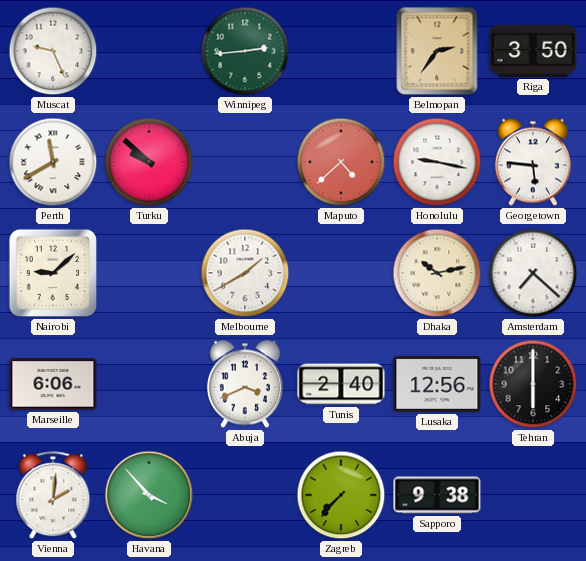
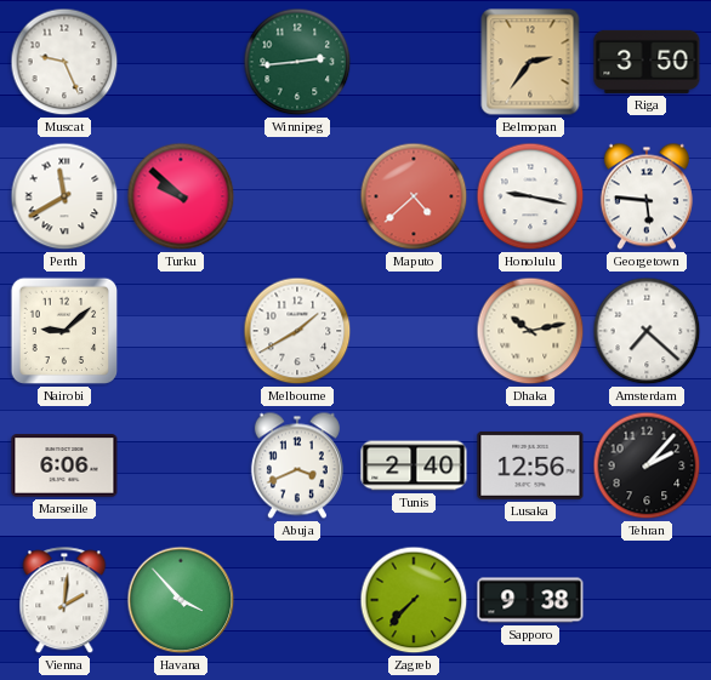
Tehran: 6:00 -> 2:07
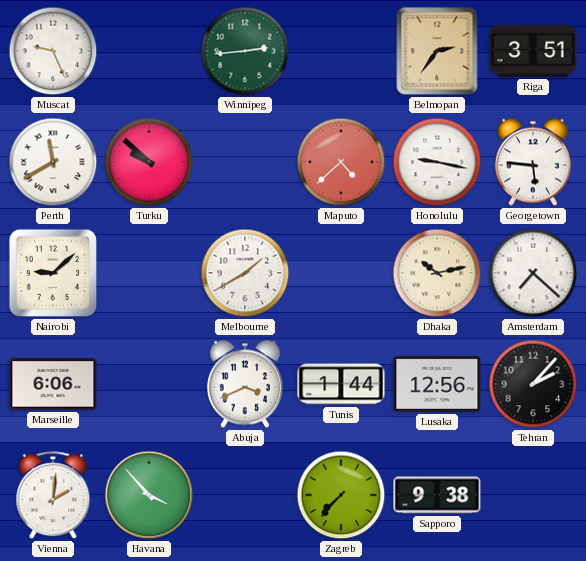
Riga: 3:50 -> 3:51
Tunis: 2:40 -> 1:44
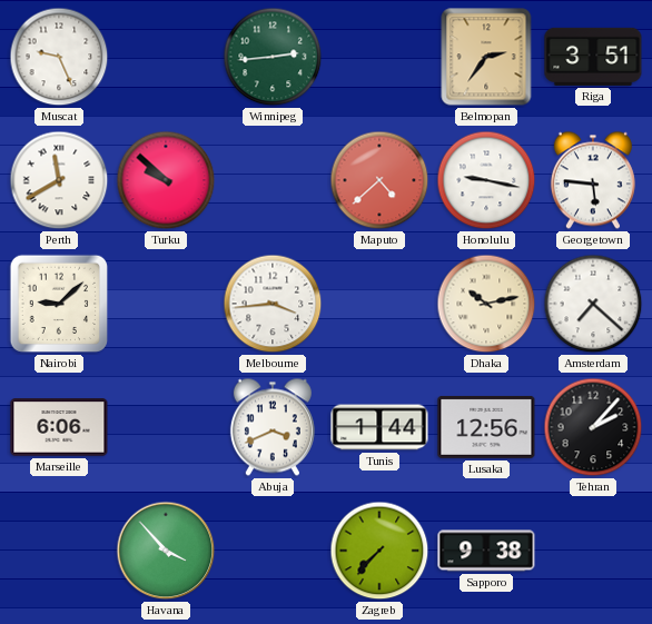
Melbourne: 1:40 -> 3:44
Vienna: 2:01 -> none
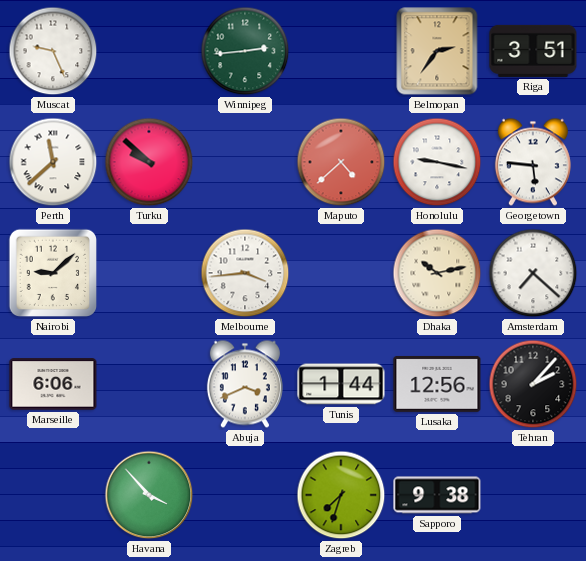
Perth: 11:40 -> 11:38
Zagreb: 7:37 -> 7:33
